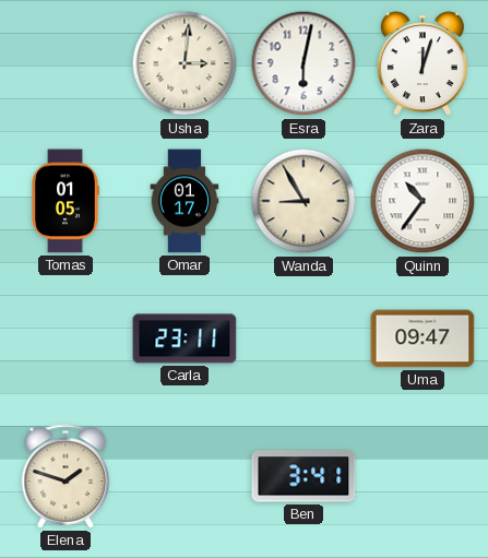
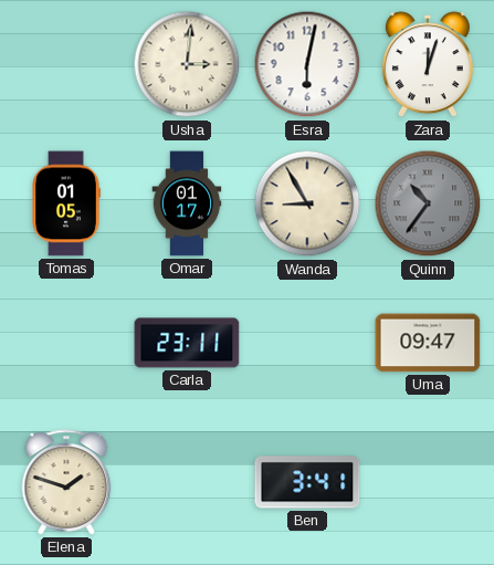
Quinn dial: white -> grey
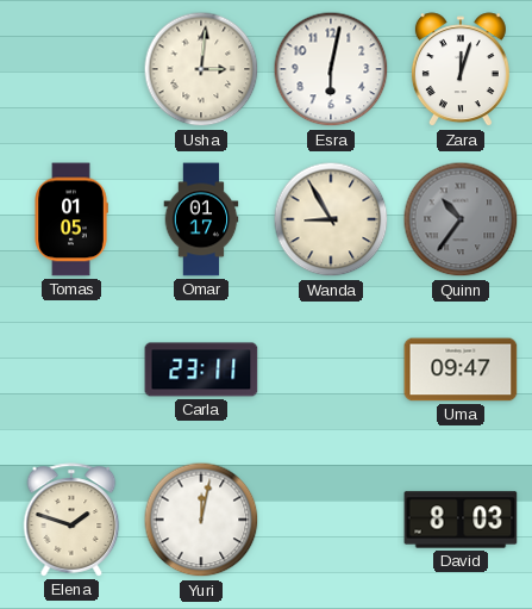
Yuri: none -> 12:02
Ben: 3:41 -> none
David: none -> 8:03
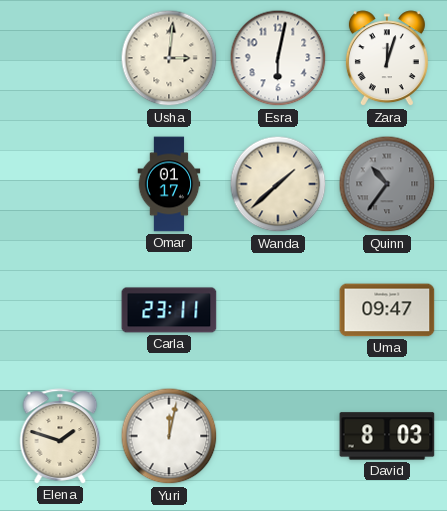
Tomas: 01:05 -> none
Wanda: 8:55 -> 1:38
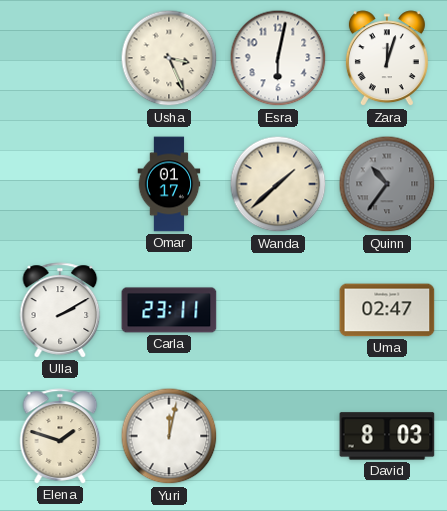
Usha: 3:01 -> 3:26
Ulla: none -> 2:10
Uma: 09:47 -> 02:47
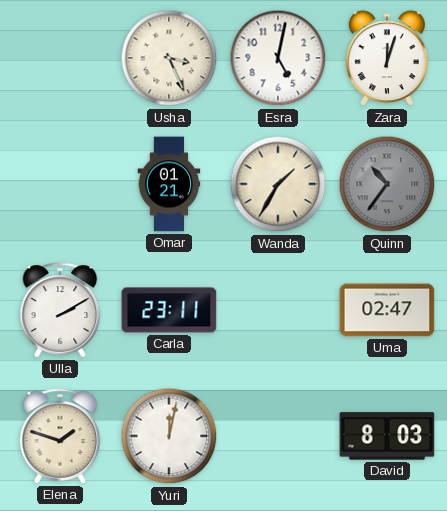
Esra: 6:02 -> 5:02
Omar: 01:17 -> 01:21
Wanda: 1:38 -> 1:35
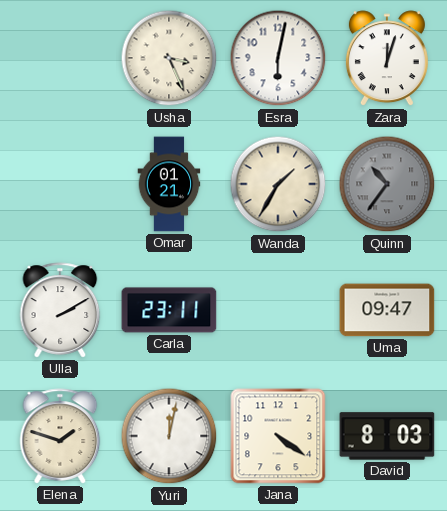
Esra: 5:02 -> 6:02
Uma: 02:47 -> 09:47
Jana: none -> 4:21
